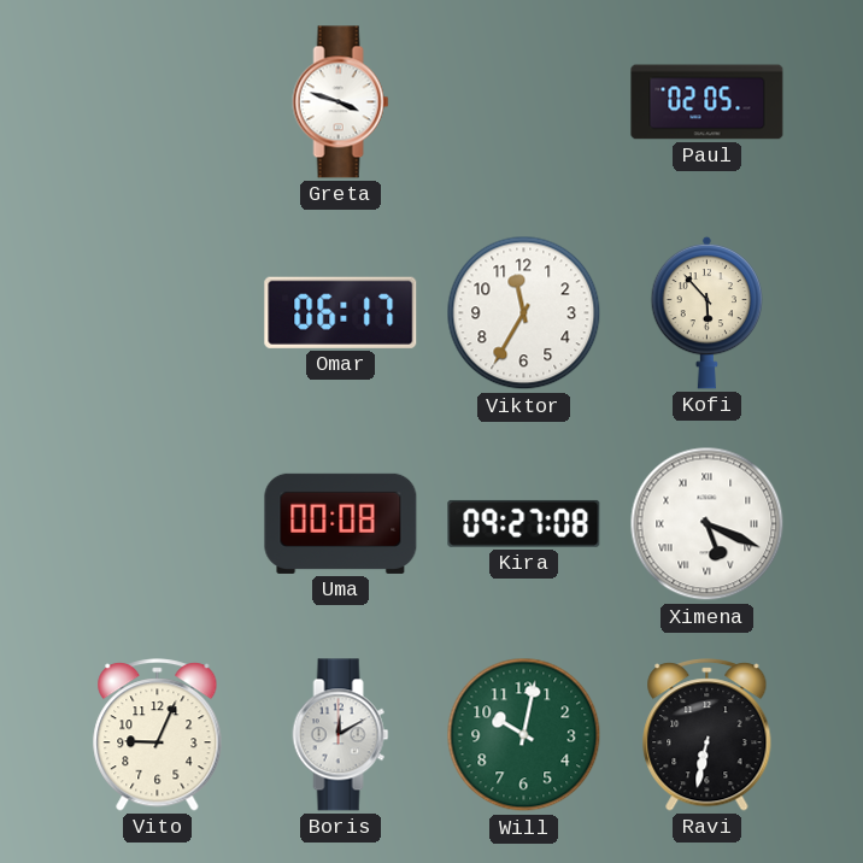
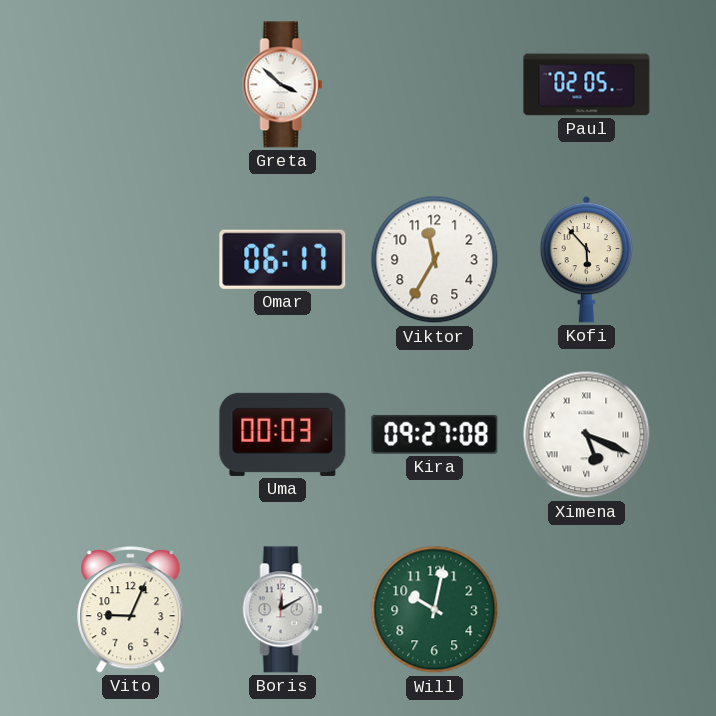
Greta: 3:48 -> 3:52
Uma: 00:08 -> 00:03
Ravi: 6:32 -> none
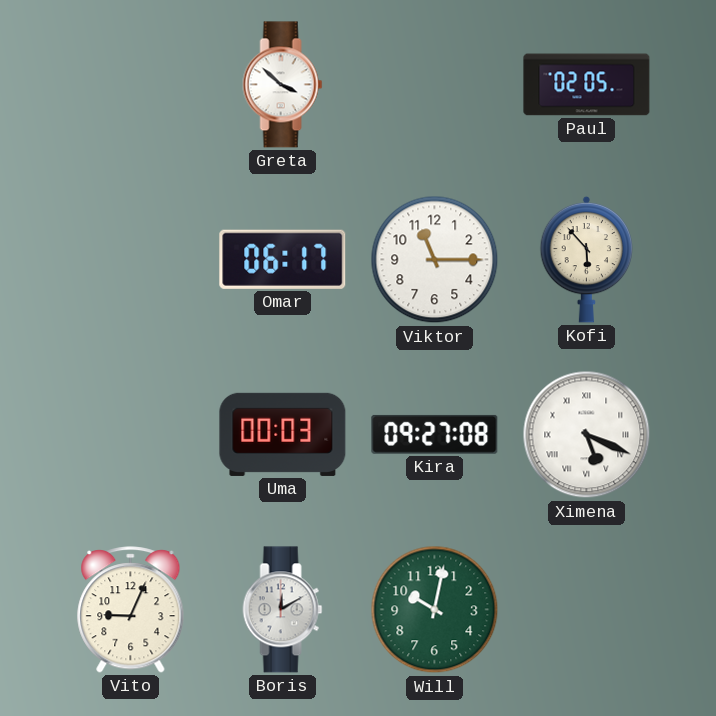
Viktor: 11:35 -> 11:15
